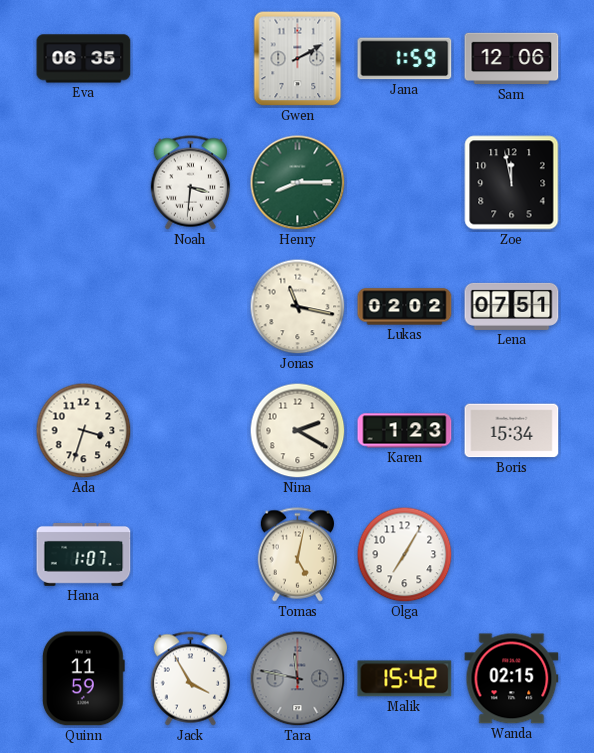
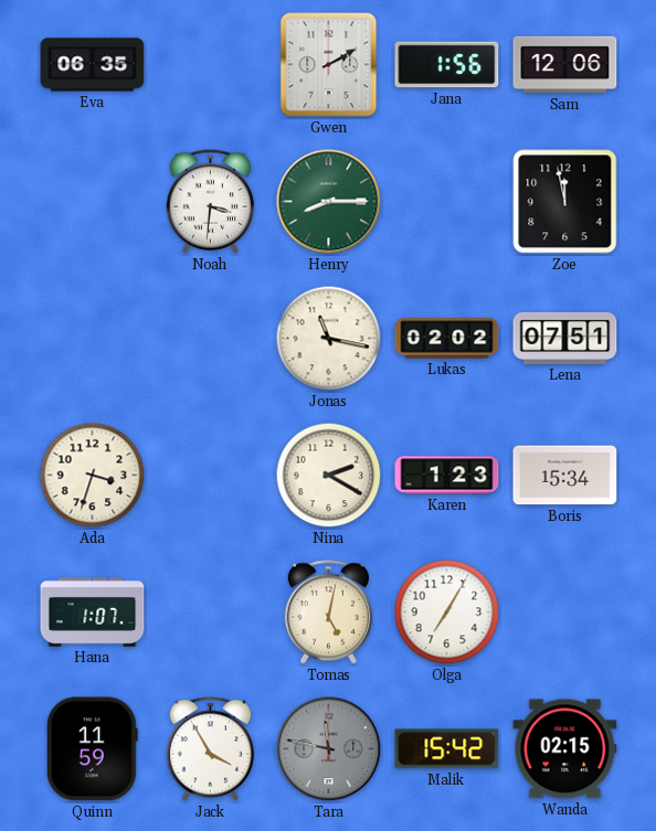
Jana: 1:59 -> 1:56
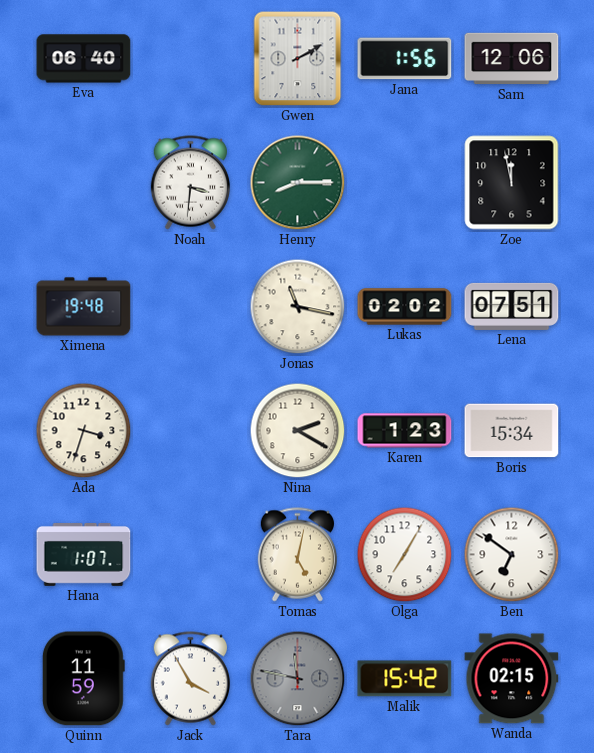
Eva: 06:35 -> 06:40
Ximena: none -> 19:48
Ben: none -> 6:51
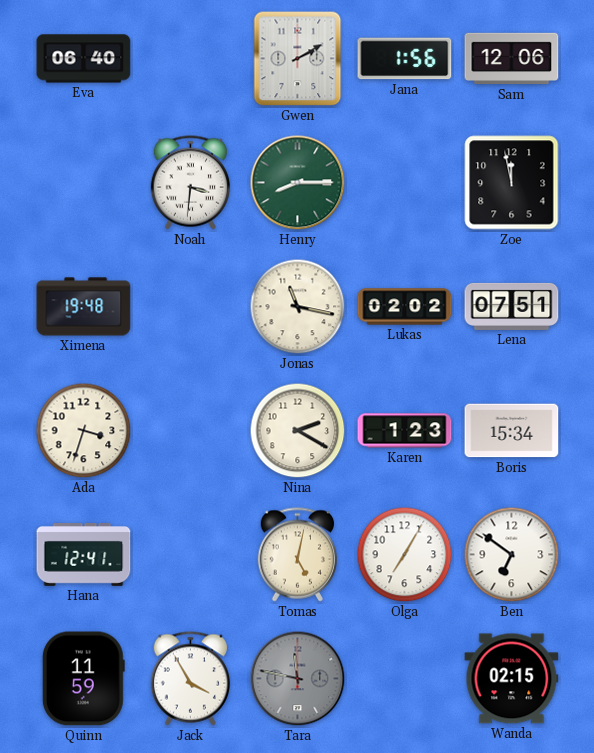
Hana: 1:07 -> 12:41
Malik: 15:42 -> none
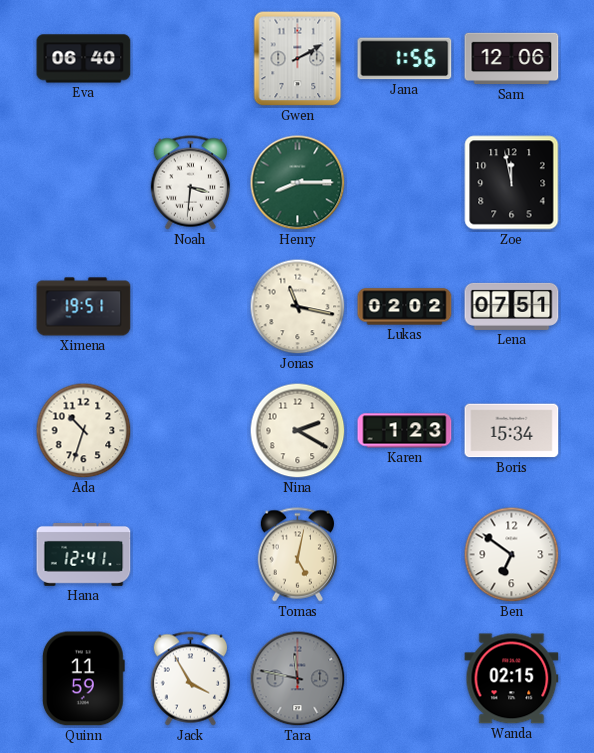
Ximena: 19:48 -> 19:51
Ada: 3:33 -> 10:33
Olga: 7:05 -> none
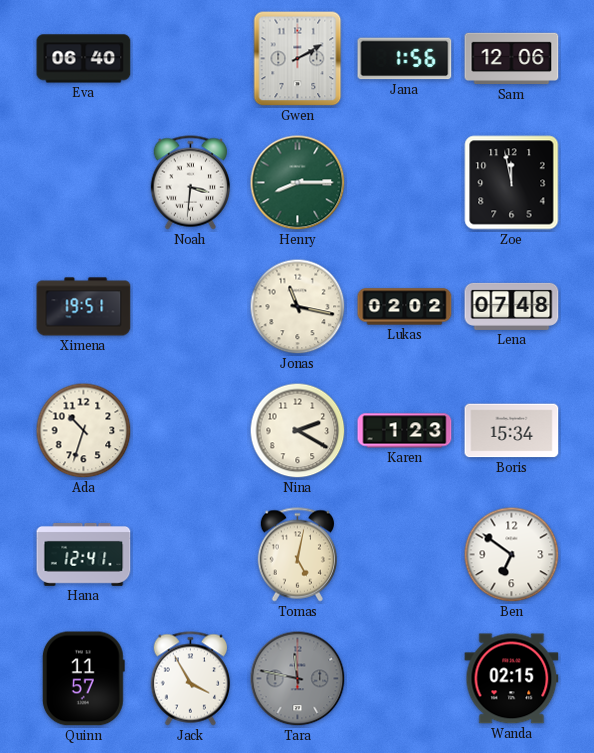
Lena: 07:51 -> 07:48
Quinn: 11:59 -> 11:57
